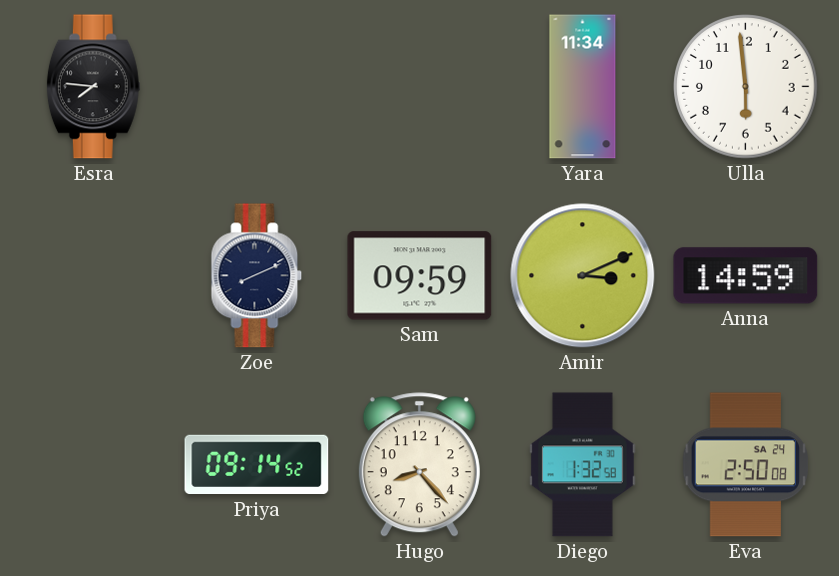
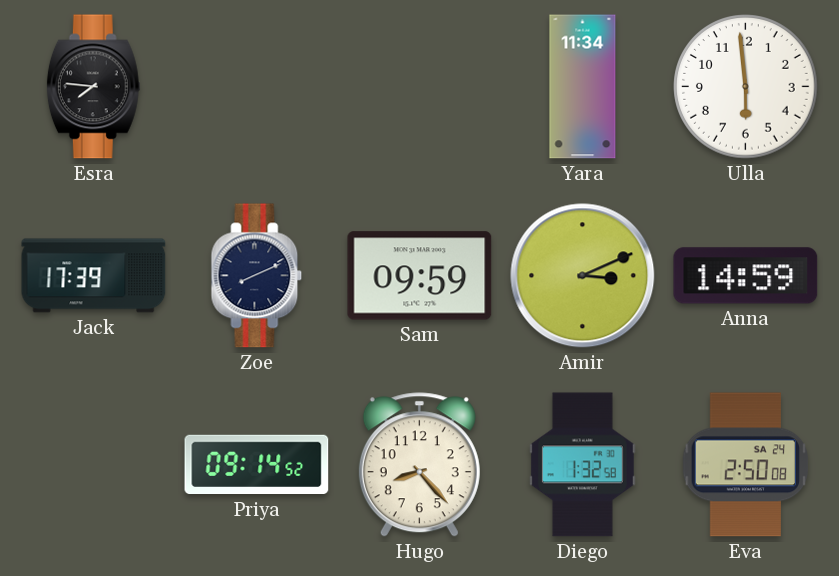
Jack: none -> 17:39
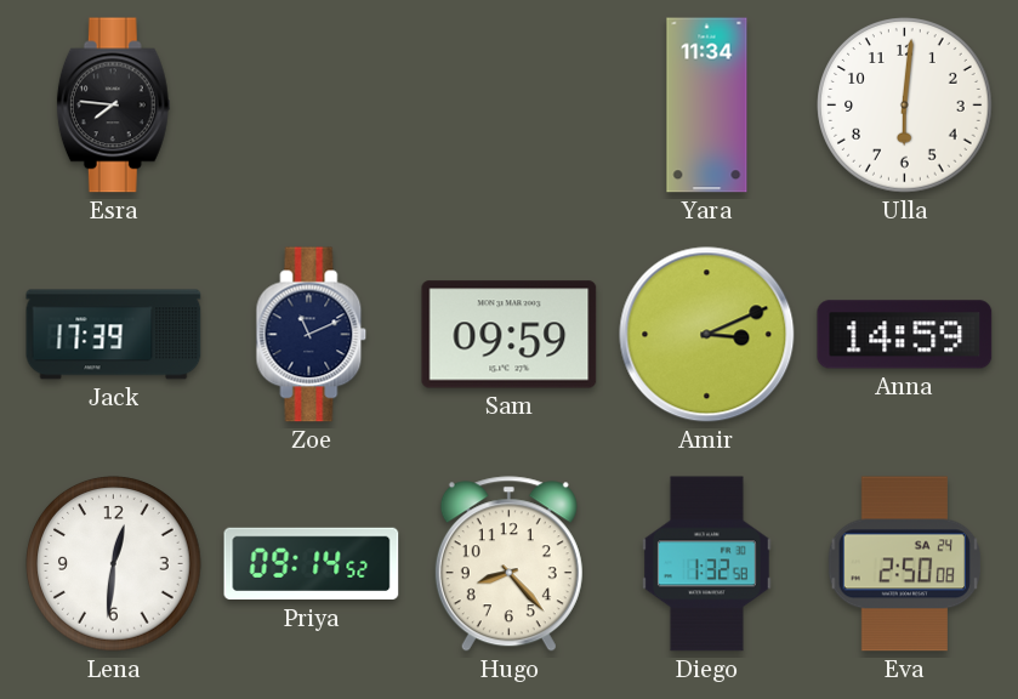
Ulla: 5:59 -> 6:01
Zoe: 8:11 -> 11:11
Lena: none -> 12:31
